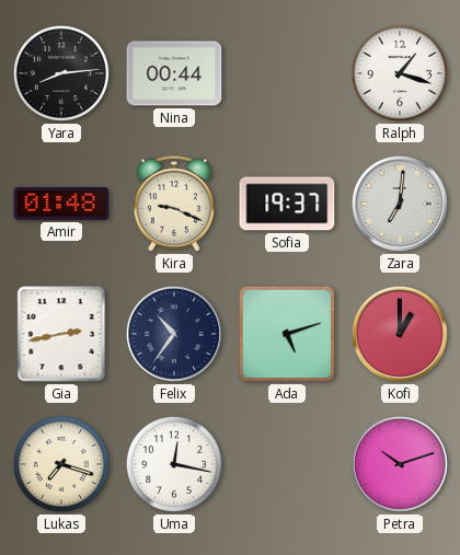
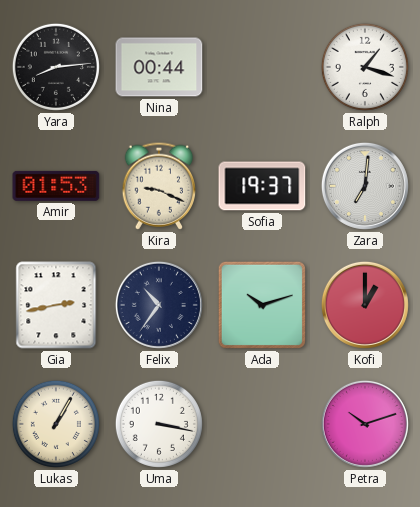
Amir: 01:48 -> 01:53
Ada: 5:12 -> 10:12
Lukas: 7:18 -> 1:05
Uma: 12:17 -> 3:17
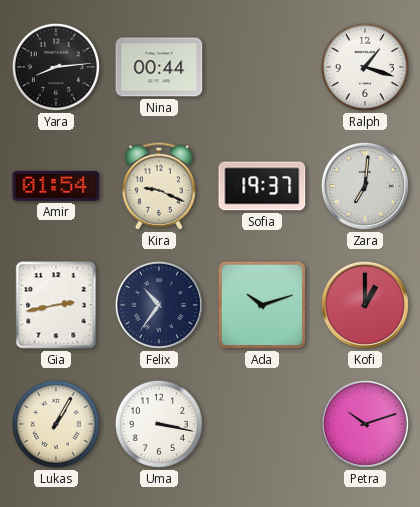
Amir: 01:53 -> 01:54
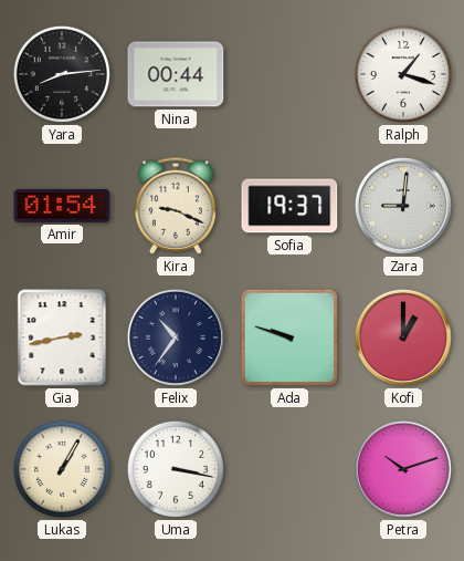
Zara: 7:01 -> 9:01
Ada: 10:12 -> 9:48
